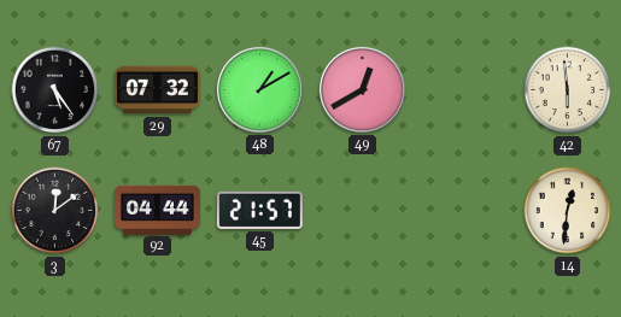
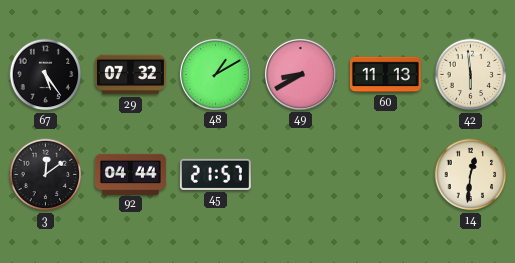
49: 12:40 -> 8:40
60: none -> 11:13
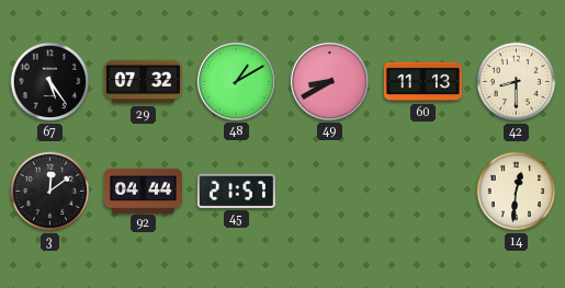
42: 5:59 -> 8:30
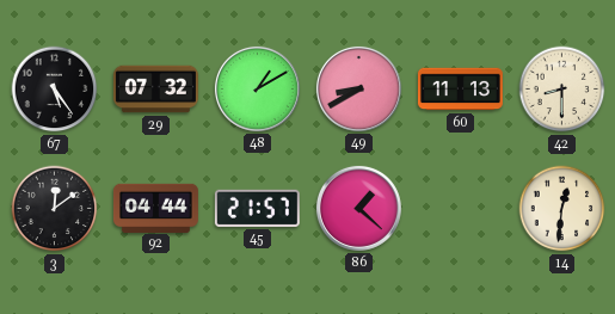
86: none -> 1:22
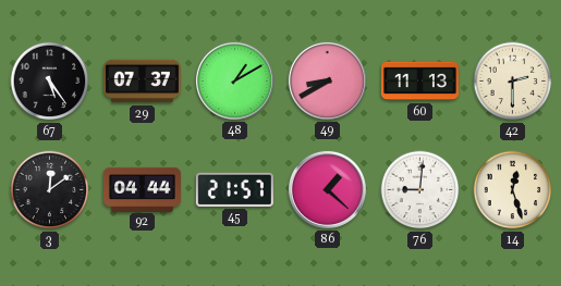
29: 07:32 -> 07:37
42: 8:30 -> 2:30
76: none -> 9:01
14: 12:31 -> 12:27
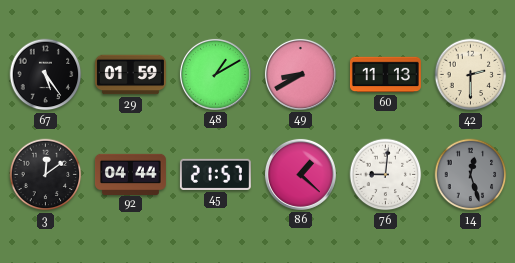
29: 07:37 -> 01:59
14 dial: cream -> grey
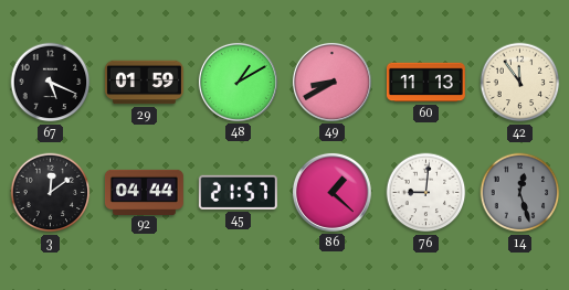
67: 5:24 -> 5:19
42: 2:30 -> 11:54
